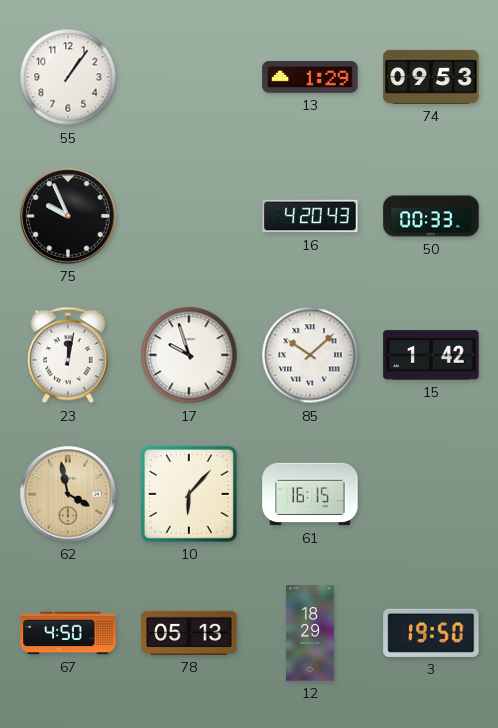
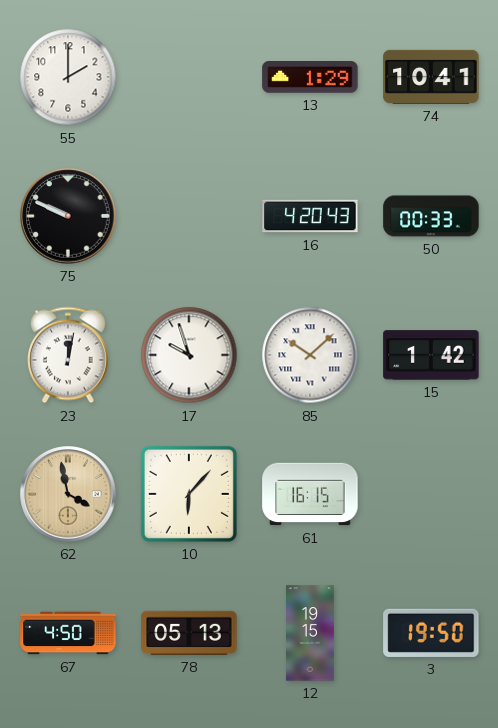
55: 1:06 -> 2:00
74: 09:53 -> 10:41
75: 9:56 -> 9:49
12: 18:29 -> 19:15
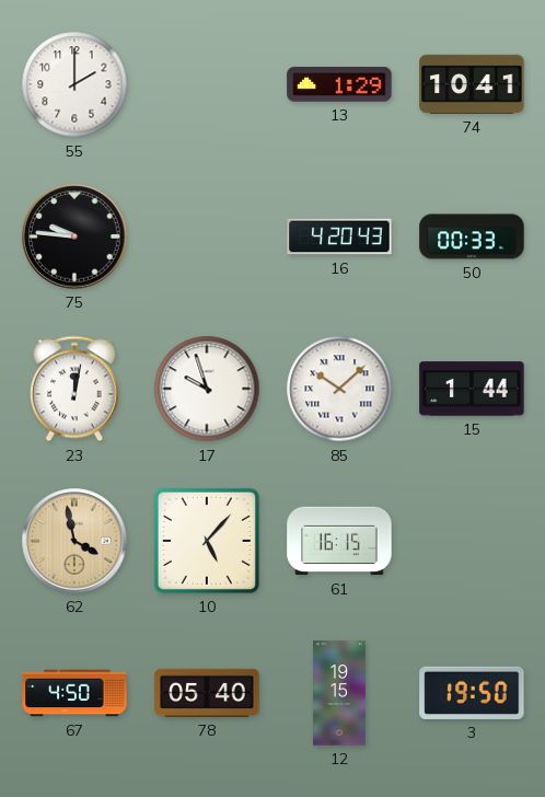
75: 9:49 -> 9:46
15: 1:42 -> 1:44
10: 6:07 -> 5:07
78: 05:13 -> 05:40
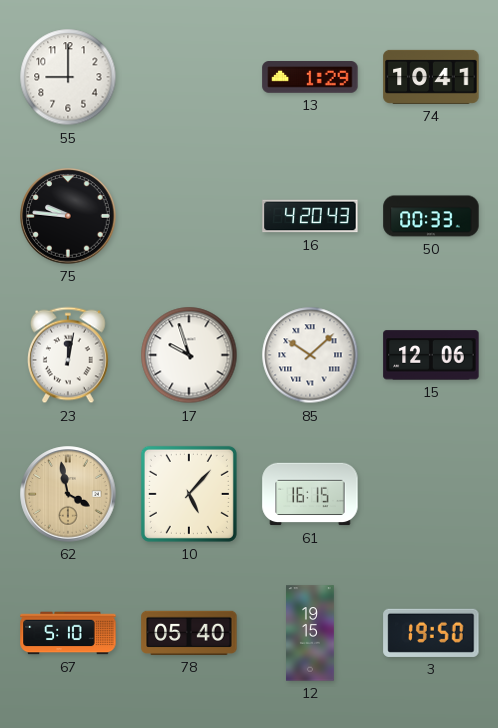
55: 2:00 -> 9:00
15: 1:44 -> 12:06
67: 4:50 -> 5:10
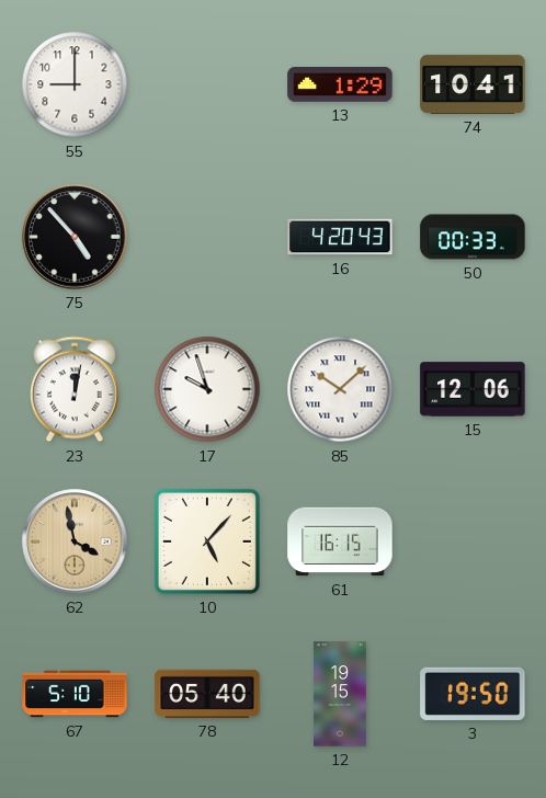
75: 9:46 -> 4:53
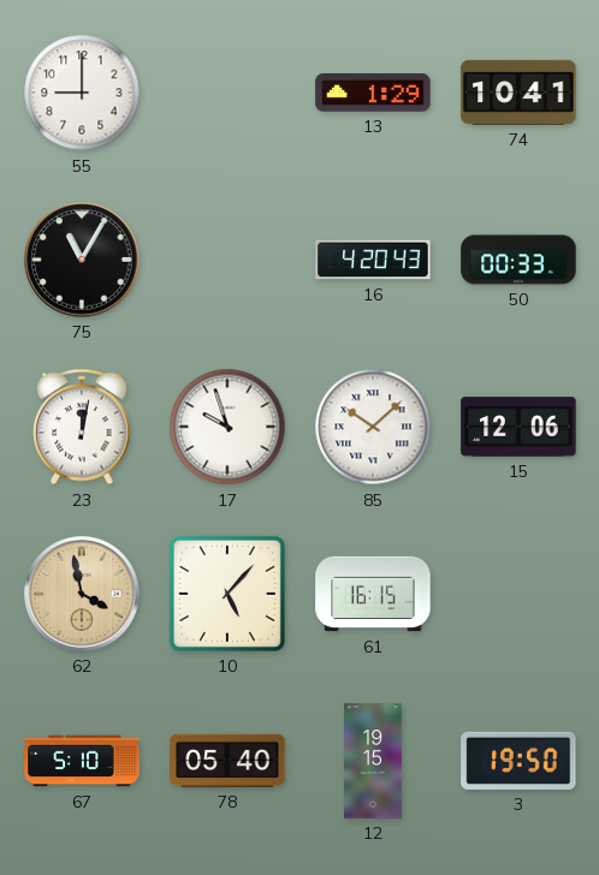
75: 4:53 -> 11:05
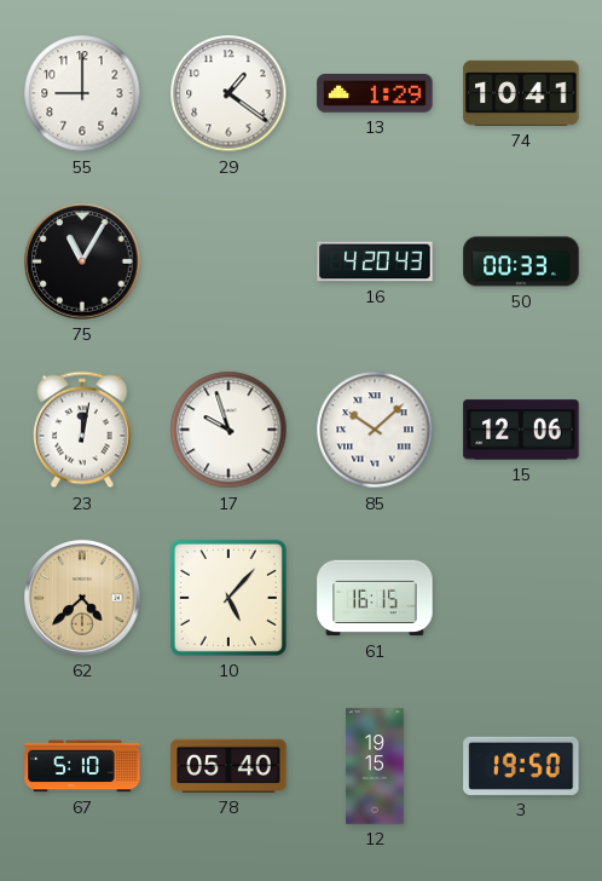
29: none -> 1:21
62: 3:58 -> 4:38
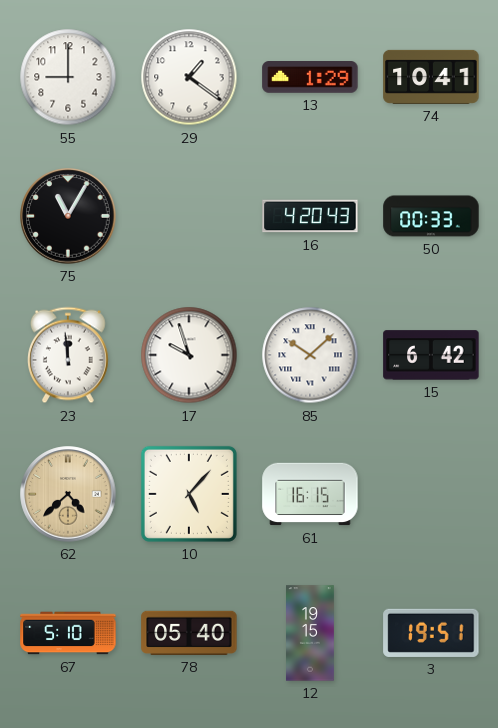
23: 12:02 -> 11:59
15: 12:06 -> 6:42
3: 19:50 -> 19:51
